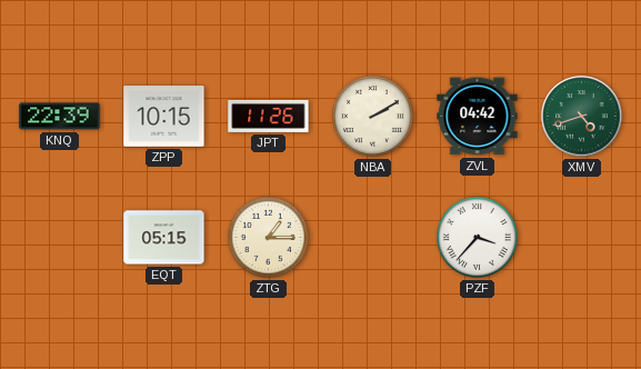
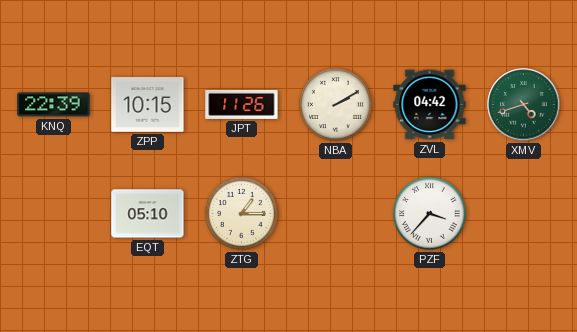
EQT: 05:15 -> 05:10
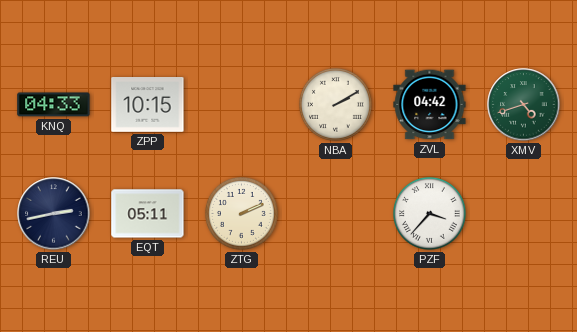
KNQ: 22:39 -> 04:33
JPT: 11:26 -> none
REU: none -> 2:43
EQT: 05:10 -> 05:11
ZTG: 1:15 -> 2:11
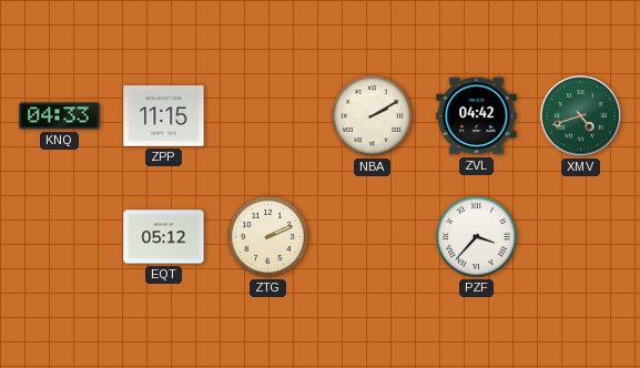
ZPP: 10:15 -> 11:15
REU: 2:43 -> none
EQT: 05:11 -> 05:12
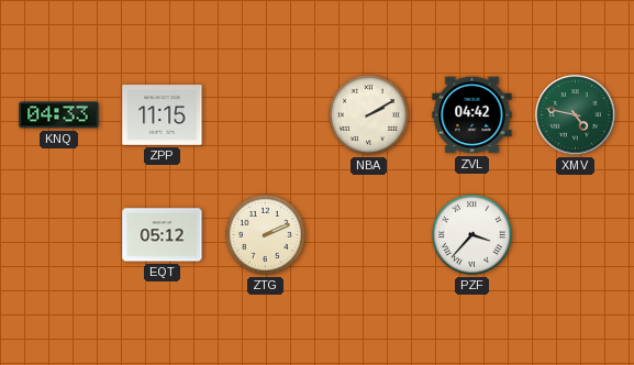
XMV: 4:42 -> 4:47
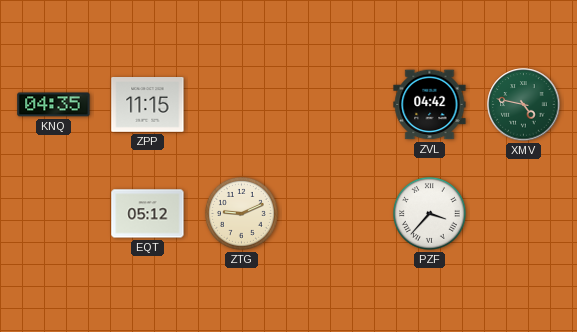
KNQ: 04:33 -> 04:35
NBA: 2:10 -> none
ZTG: 2:11 -> 9:11
